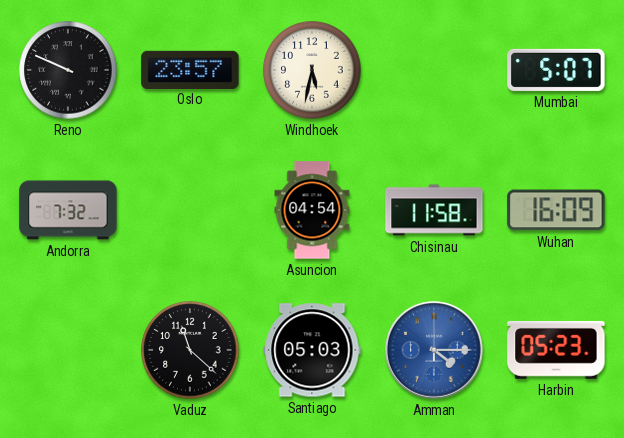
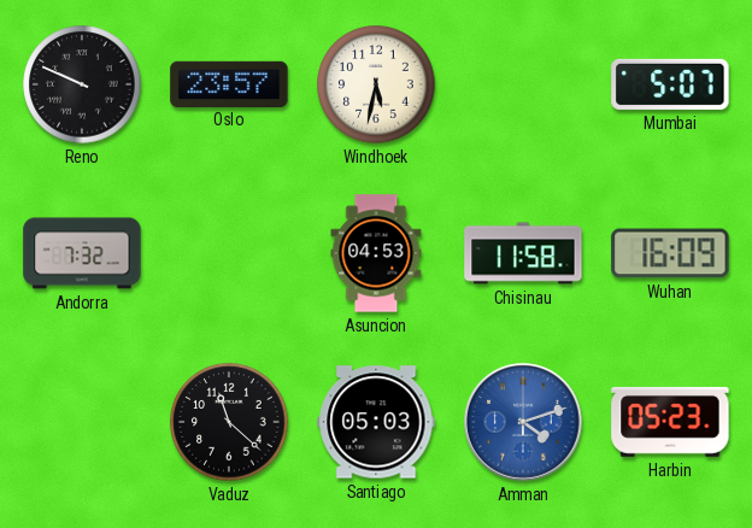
Asuncion: 04:54 -> 04:53
Amman: 4:15 -> 4:12
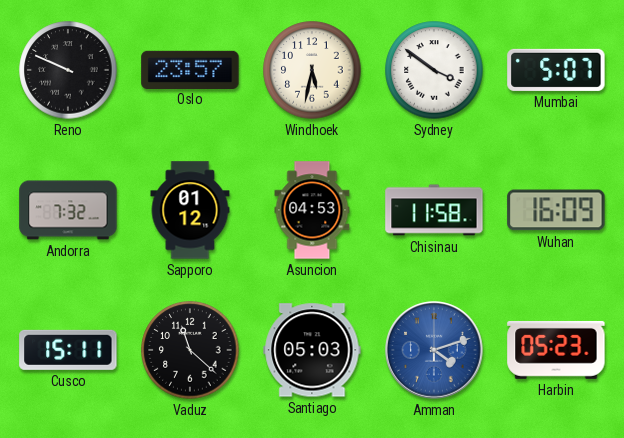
Sydney: none -> 3:51
Sapporo: none -> 01:12
Cusco: none -> 15:11
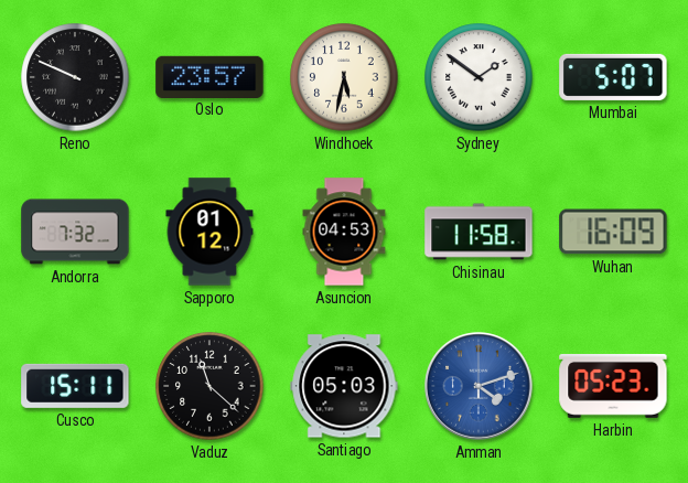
Sydney: 3:51 -> 1:51
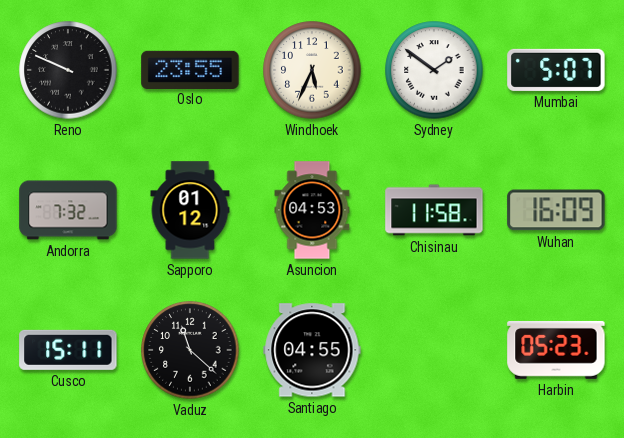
Oslo: 23:57 -> 23:55
Windhoek: 5:32 -> 5:34
Santiago: 05:03 -> 04:55
Amman: 4:12 -> none
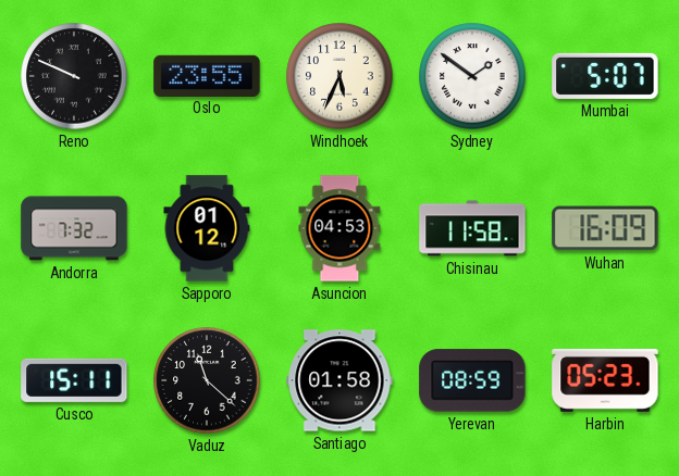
Santiago: 04:55 -> 01:58
Yerevan: none -> 08:59
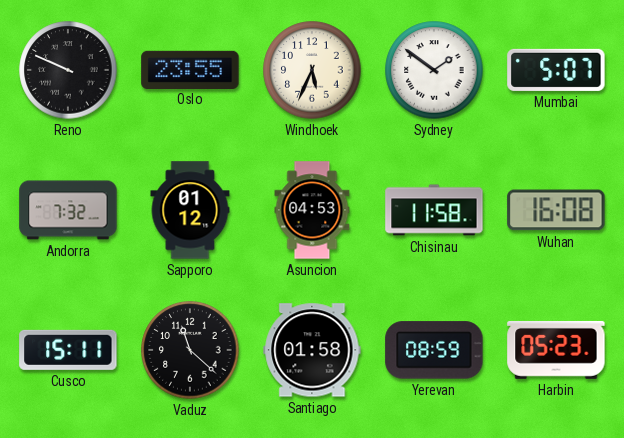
Wuhan: 16:09 -> 16:08
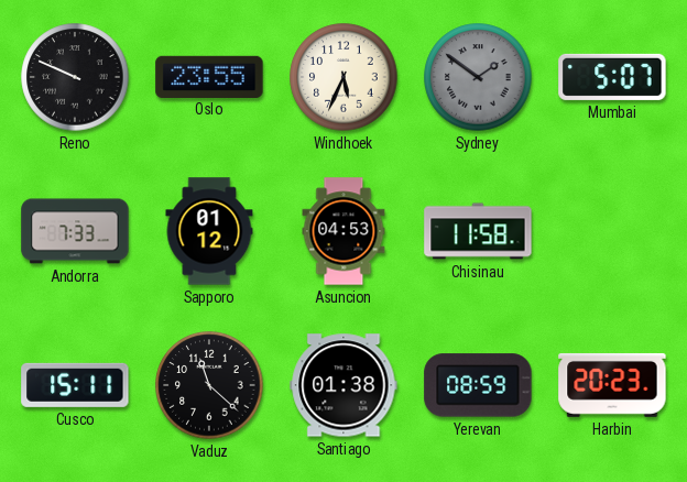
Sydney dial: white -> grey
Andorra: 7:32 -> 7:33
Wuhan: 16:08 -> none
Santiago: 01:58 -> 01:38
Harbin: 05:23 -> 20:23
